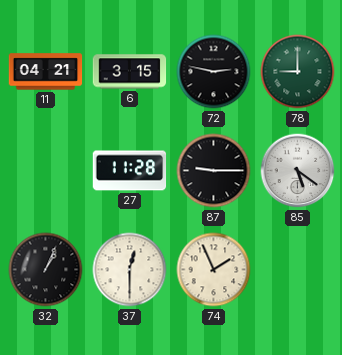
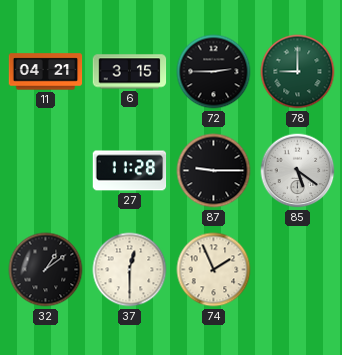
72: 2:47 -> 2:45
32: 1:04 -> 1:09
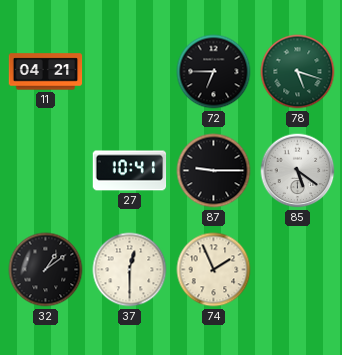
6: 3:15 -> none
72: 2:45 -> 6:45
78: 9:00 -> 5:18
27: 11:28 -> 10:41
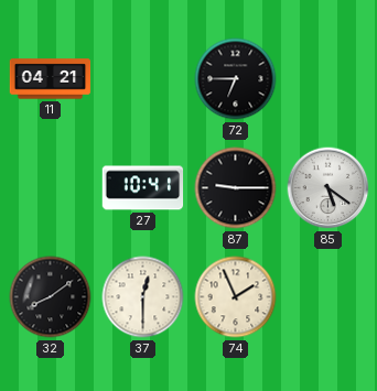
78: 5:18 -> none
32: 1:09 -> 8:09
